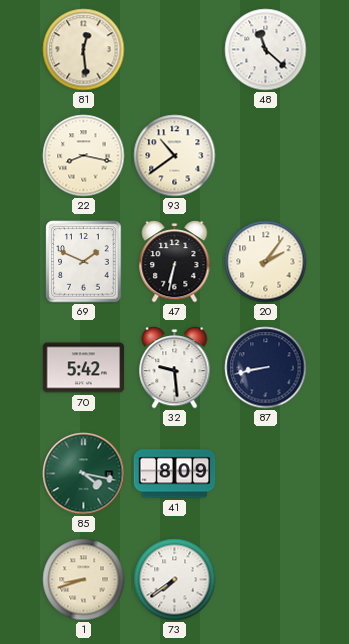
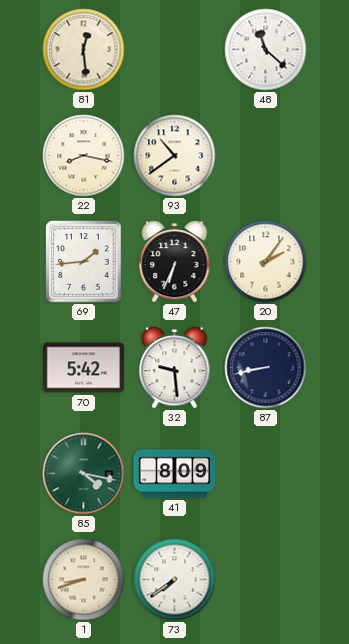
69: 1:49 -> 1:44
47: 6:32 -> 6:34
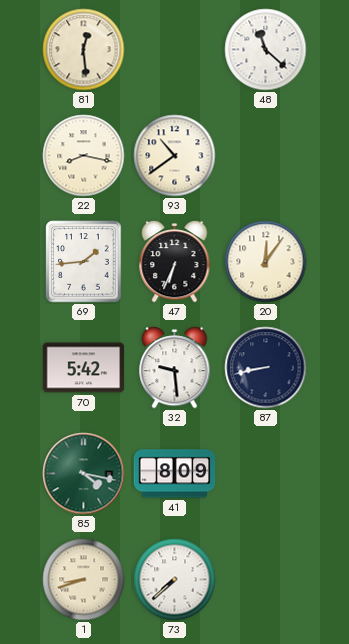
20: 2:06 -> 12:06
73: 7:39 -> 7:38
